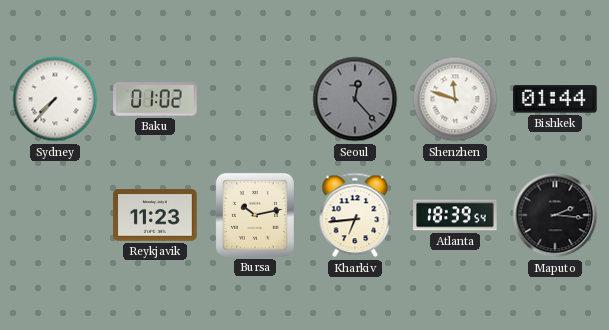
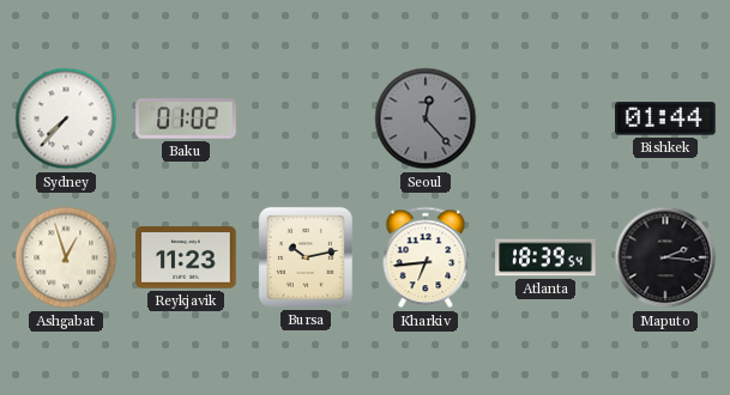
Shenzhen: 11:48 -> none
Ashgabat: none -> 12:57
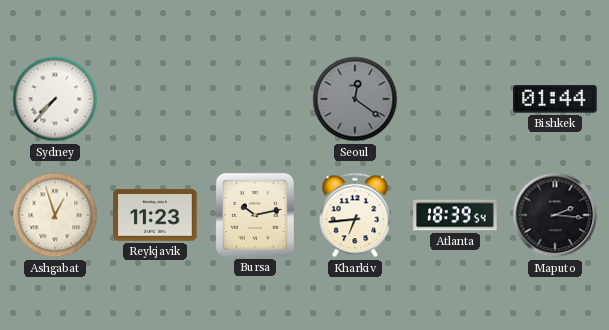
Baku: 01:02 -> none
Seoul: 12:23 -> 12:21
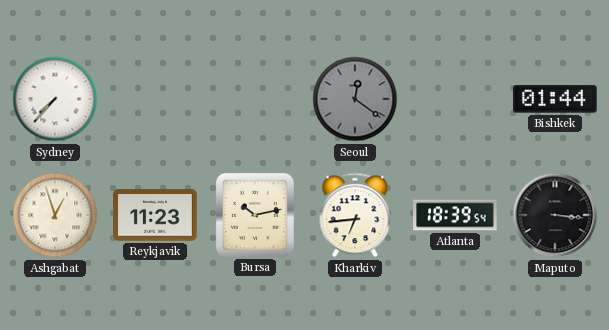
Maputo: 2:16 -> 3:16
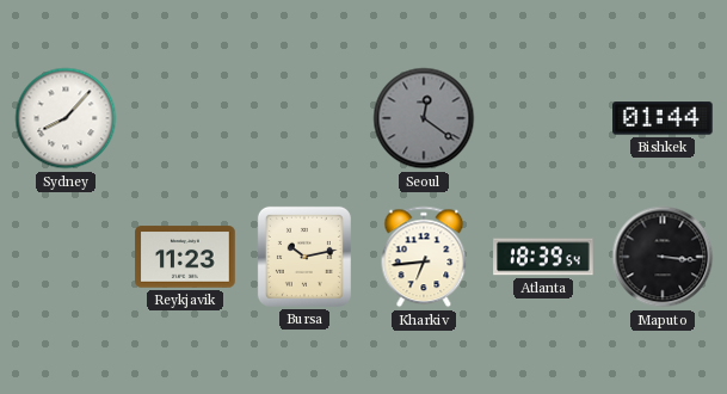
Sydney: 7:37 -> 8:07
Ashgabat: 12:57 -> none
